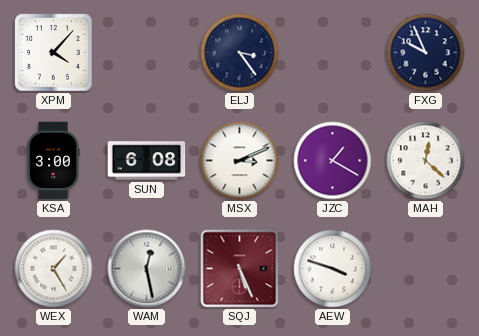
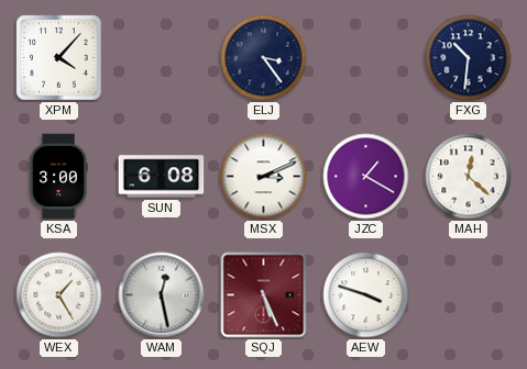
FXG: 9:56 -> 10:31
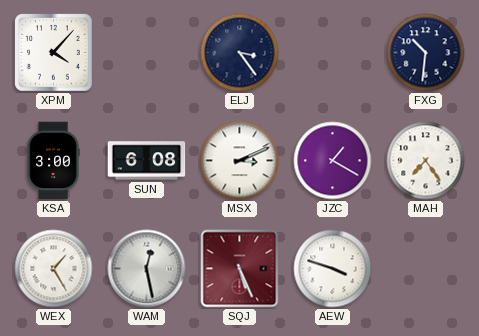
MAH: 12:22 -> 7:24
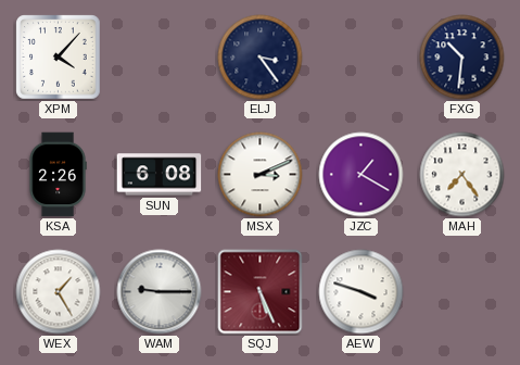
KSA: 3:00 -> 2:26
WAM: 12:28 -> 9:15
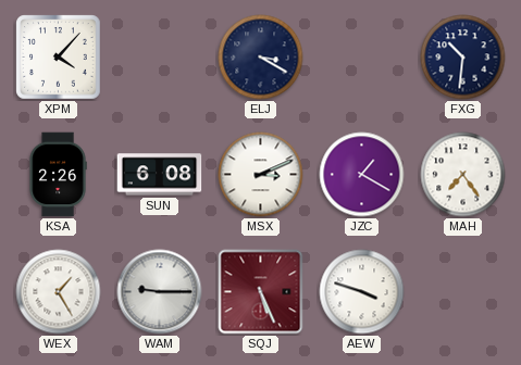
ELJ: 3:24 -> 3:20
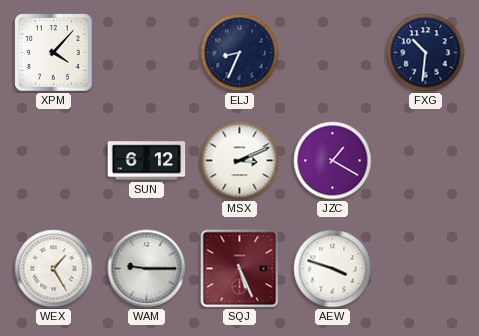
ELJ: 3:20 -> 8:34
KSA: 2:26 -> none
SUN: 6:08 -> 6:12
MAH: 7:24 -> none
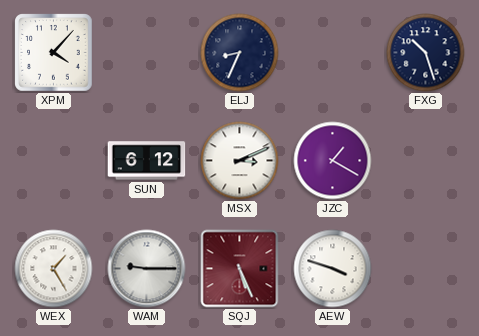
FXG: 10:31 -> 10:27
